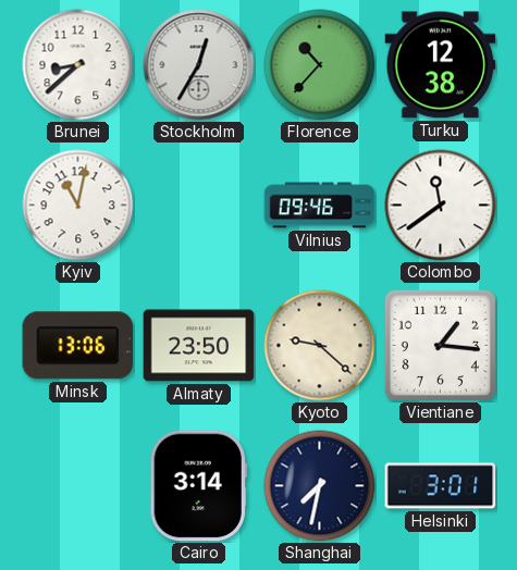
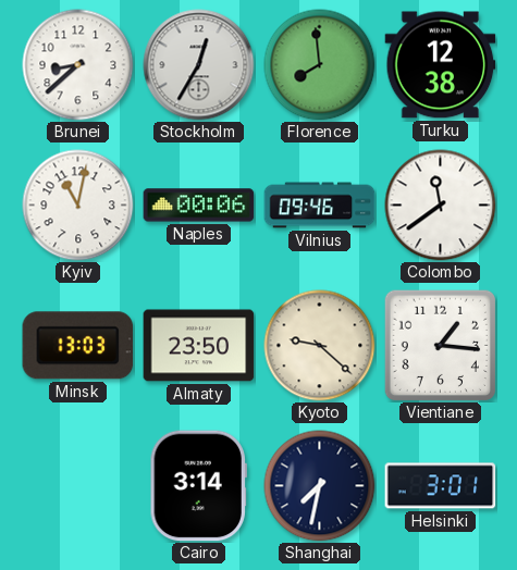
Florence: 10:37 -> 7:59
Naples: none -> 00:06
Minsk: 13:06 -> 13:03
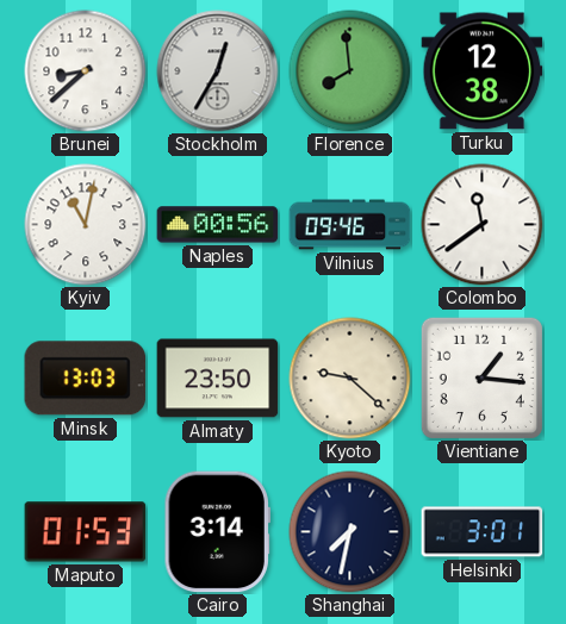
Naples: 00:06 -> 00:56
Maputo: none -> 01:53
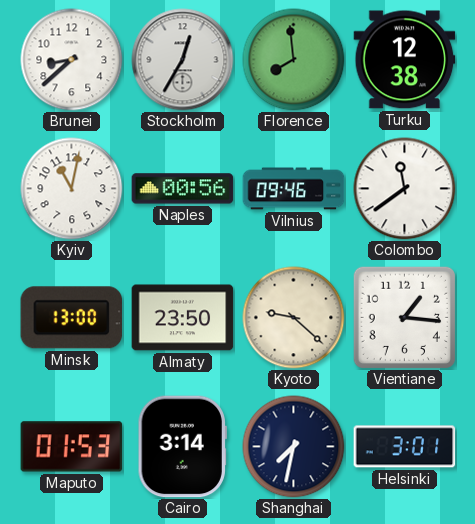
Minsk: 13:03 -> 13:00
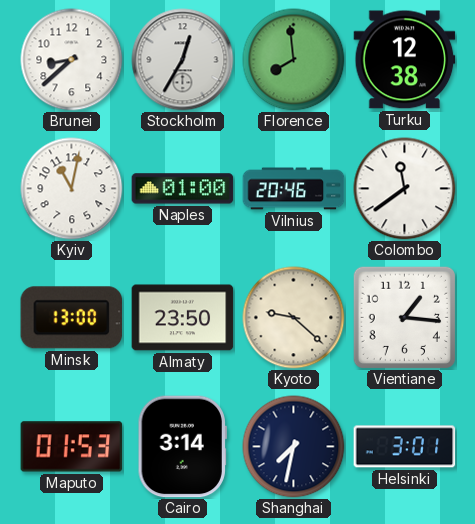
Naples: 00:56 -> 01:00
Vilnius: 09:46 -> 20:46
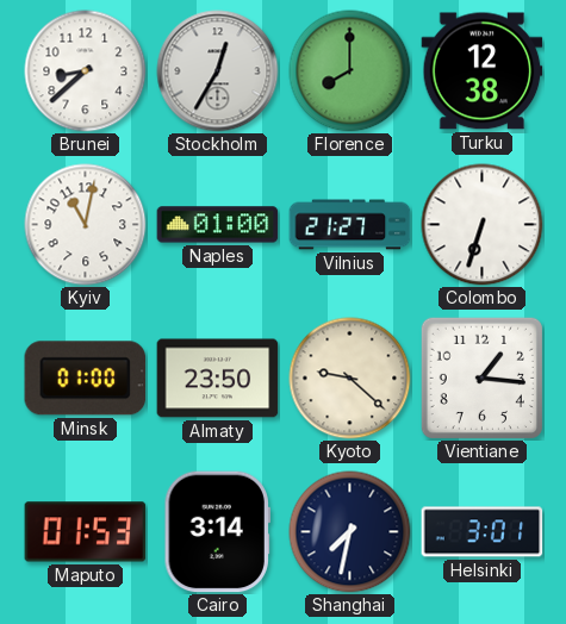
Florence: 7:59 -> 8:00
Vilnius: 20:46 -> 21:27
Colombo: 11:39 -> 6:33
Minsk: 13:00 -> 01:00
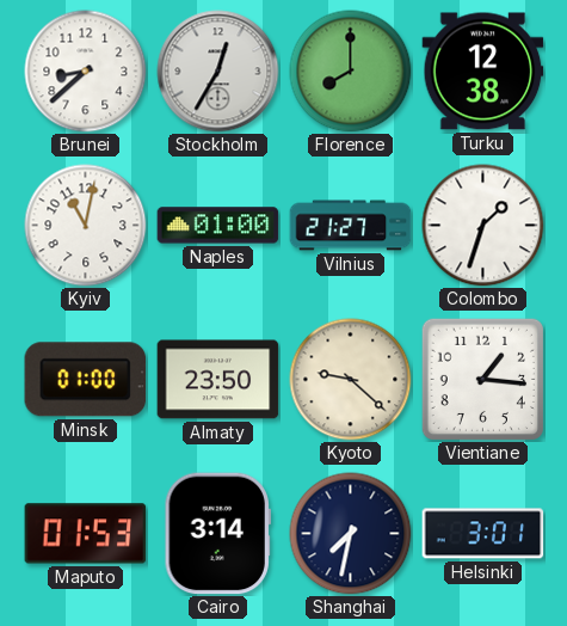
Colombo: 6:33 -> 1:33
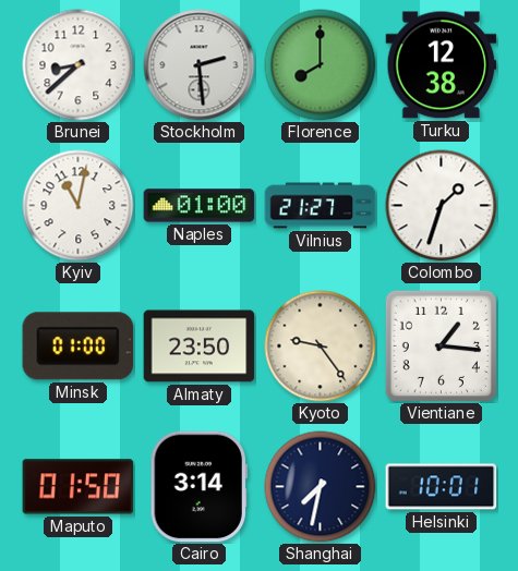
Stockholm: 12:35 -> 2:29
Kyoto: 9:22 -> 9:24
Maputo: 01:53 -> 01:50
Helsinki: 3:01 -> 10:01
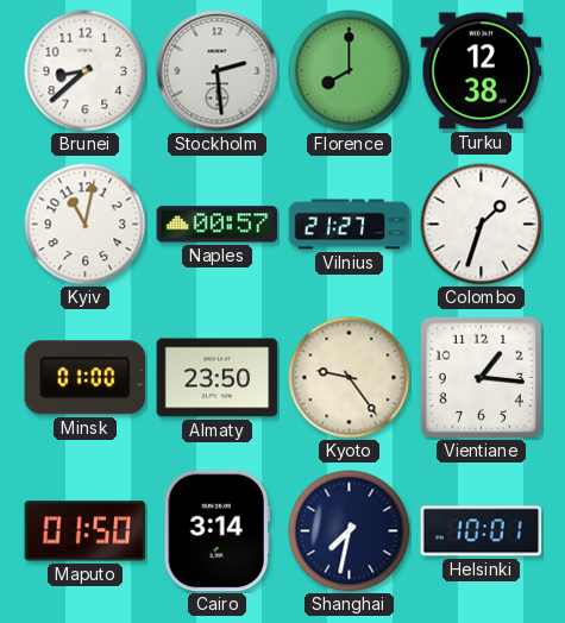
Naples: 01:00 -> 00:57
